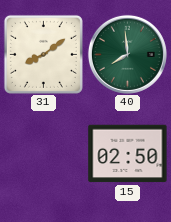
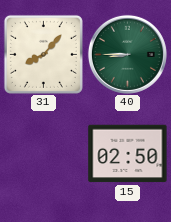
31: 8:09 -> 8:07
40: 7:59 -> 8:45
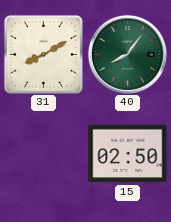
31: 8:07 -> 8:10
40: 8:45 -> 8:06
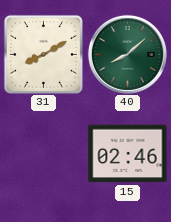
40: 8:06 -> 8:08
15: 02:50 -> 02:46
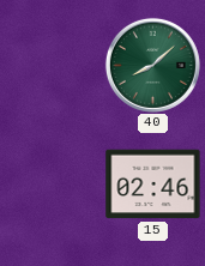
31: 8:10 -> none
